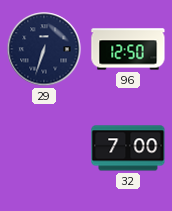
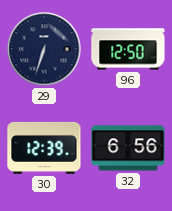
30: none -> 12:39
32: 7:00 -> 6:56
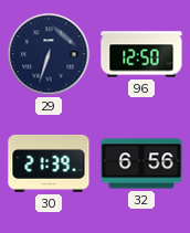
30: 12:39 -> 21:39
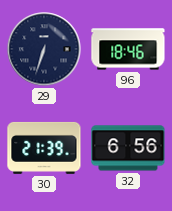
96: 12:50 -> 18:46
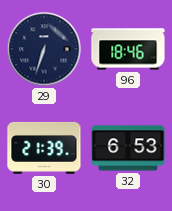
32: 6:56 -> 6:53
